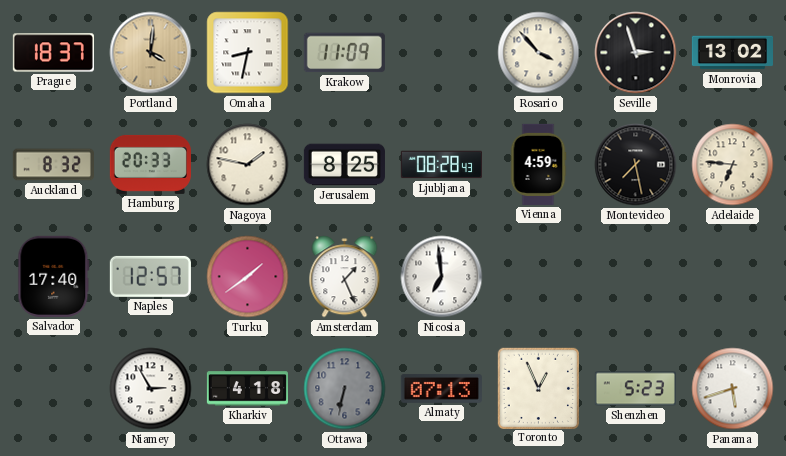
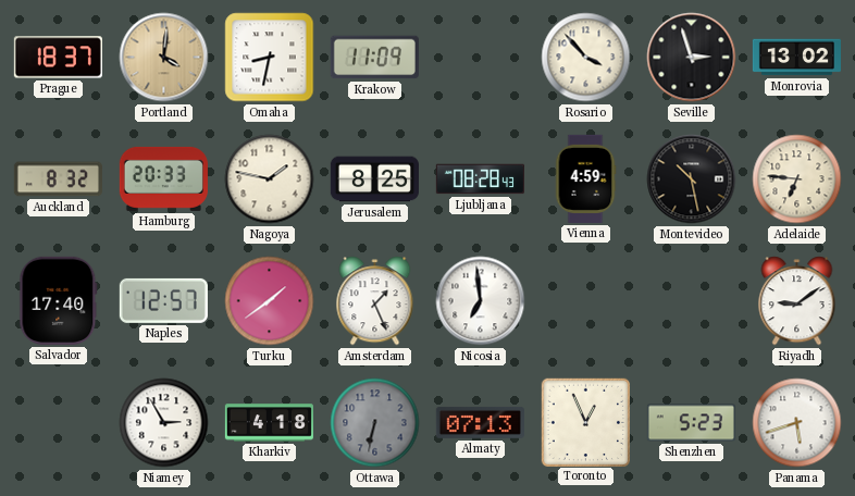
Montevideo: 7:28 -> 10:28
Riyadh: none -> 9:09
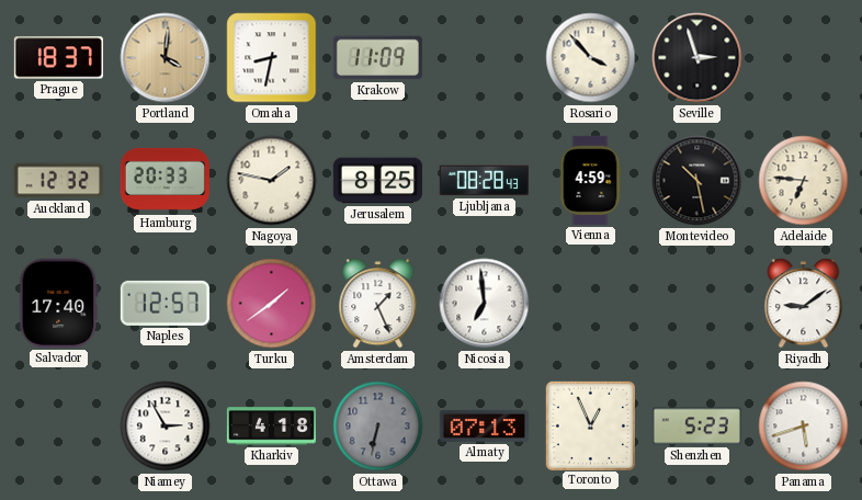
Monrovia: 13:02 -> none
Auckland: 8:32 -> 12:32
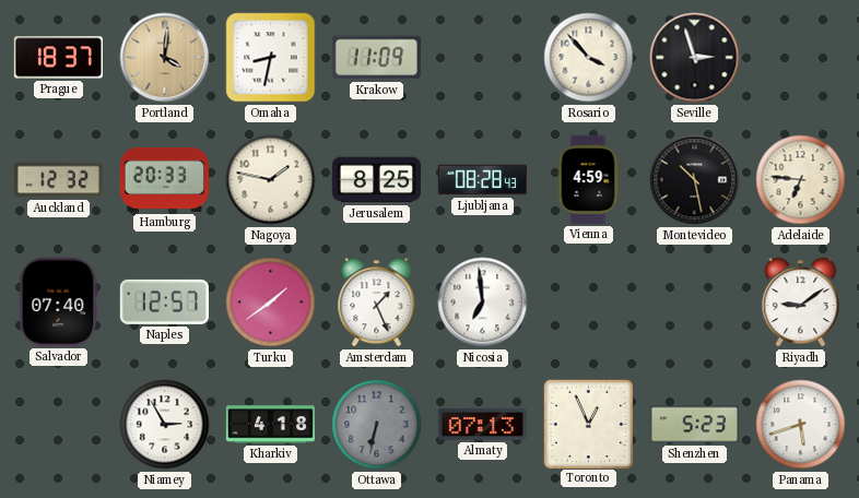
Salvador: 17:40 -> 07:40
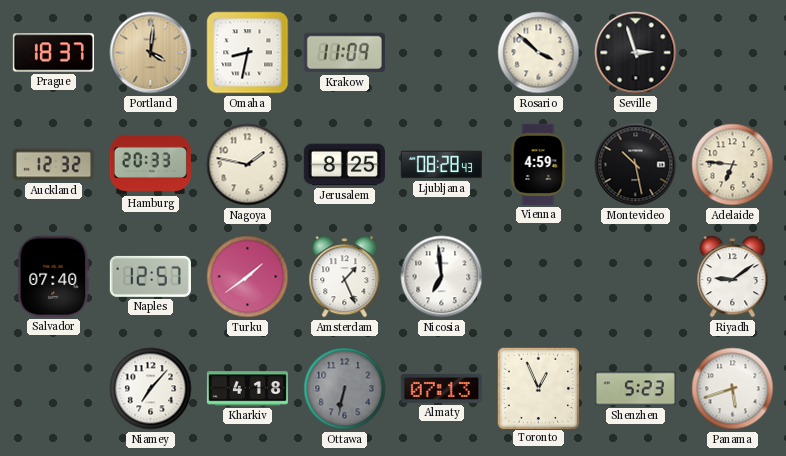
Rosario: 3:53 -> 3:52
Niamey: 2:55 -> 7:07
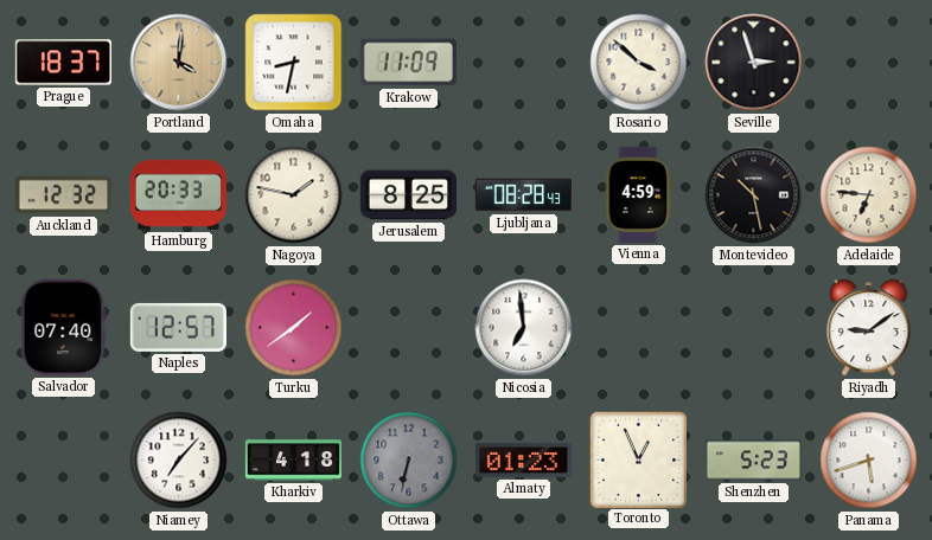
Amsterdam: 1:26 -> none
Almaty: 07:13 -> 01:23
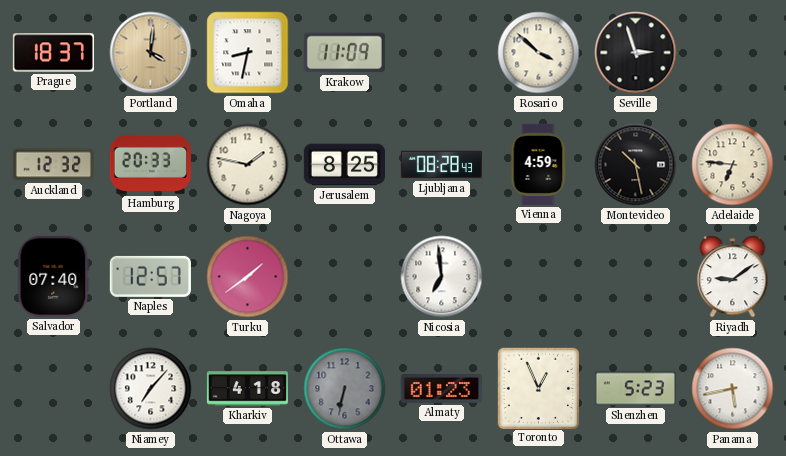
Panama: 5:42 -> 5:43
